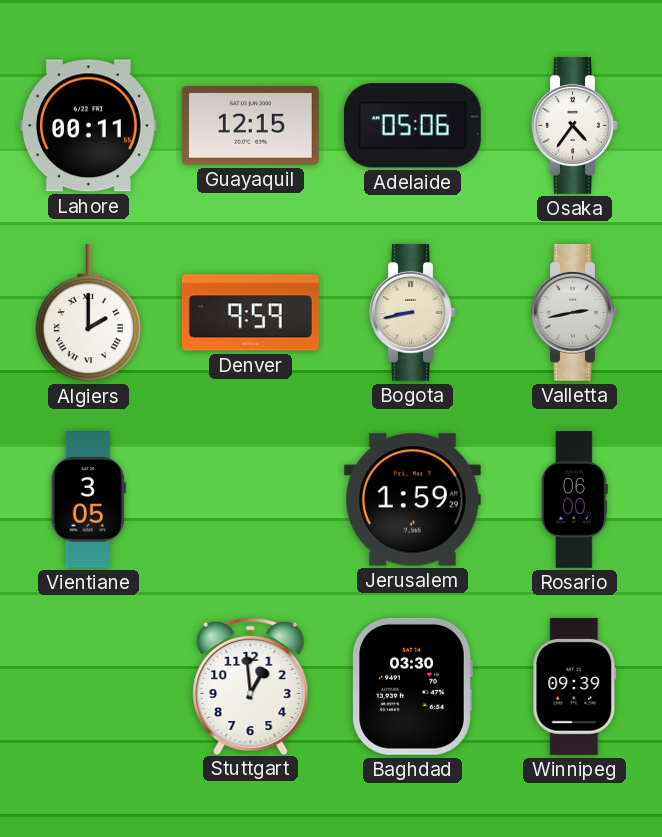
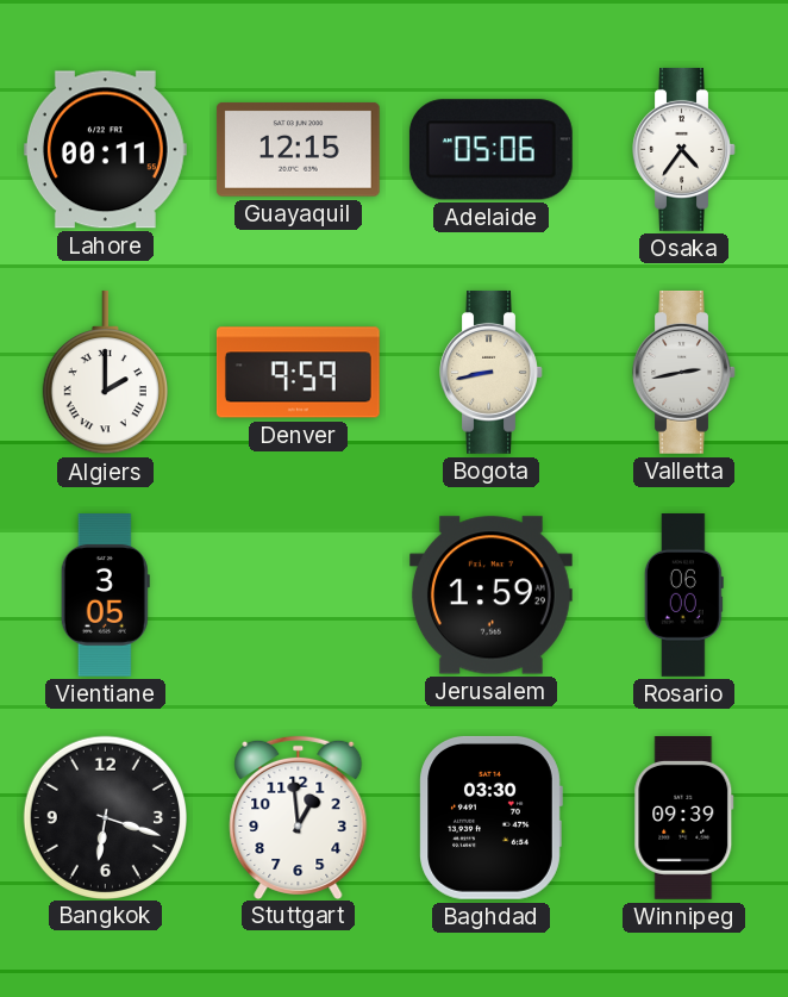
Bangkok: none -> 6:18
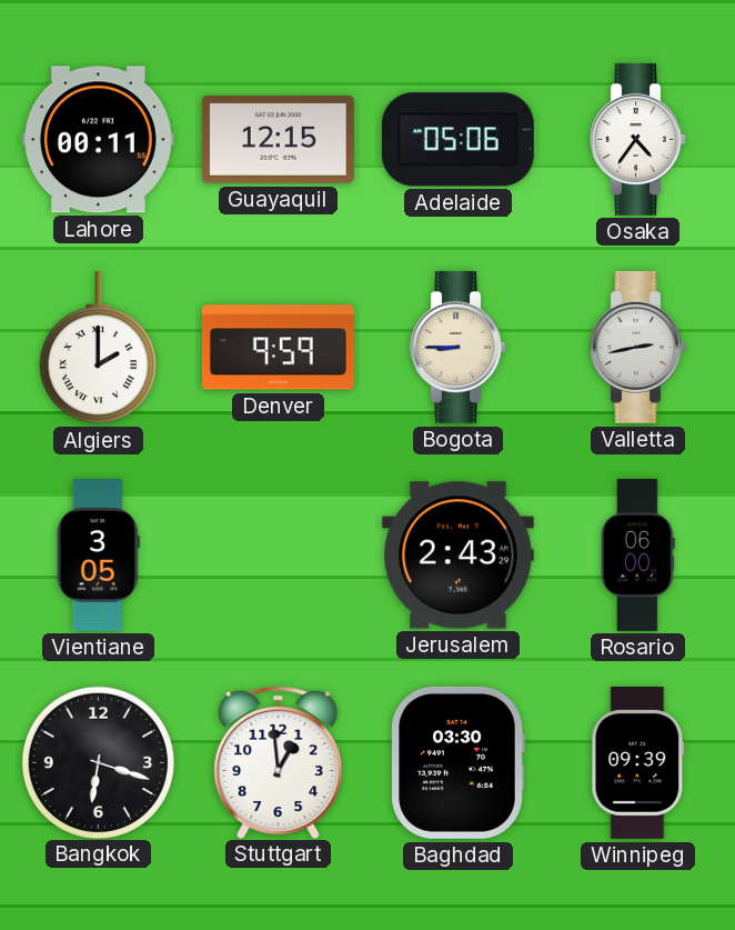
Bogota: 8:43 -> 8:45
Jerusalem: 1:59 -> 2:43
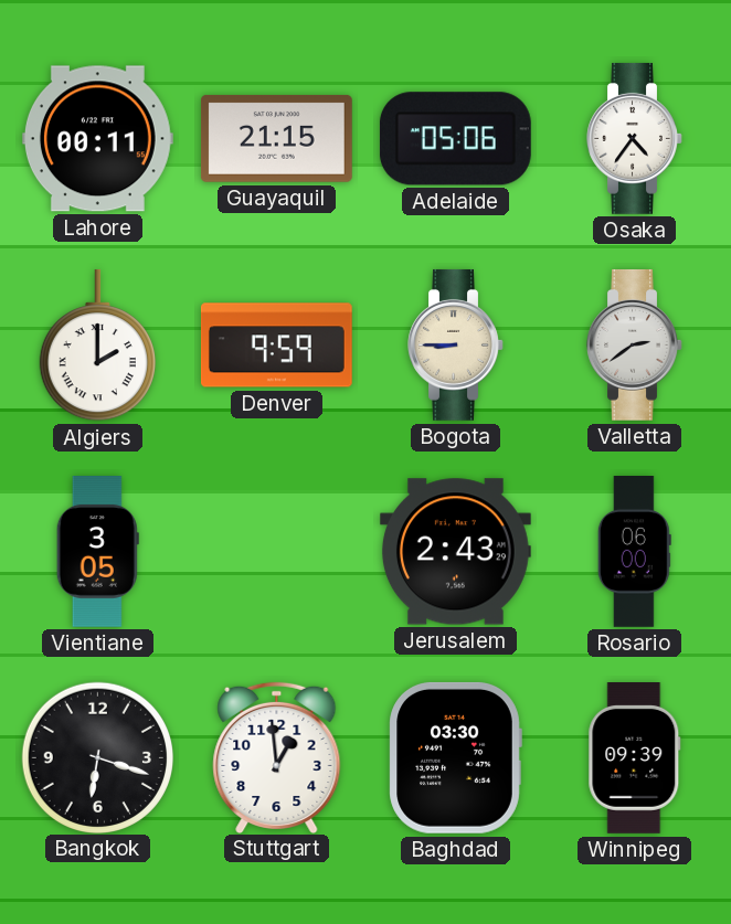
Guayaquil: 12:15 -> 21:15
Valletta: 2:43 -> 2:39
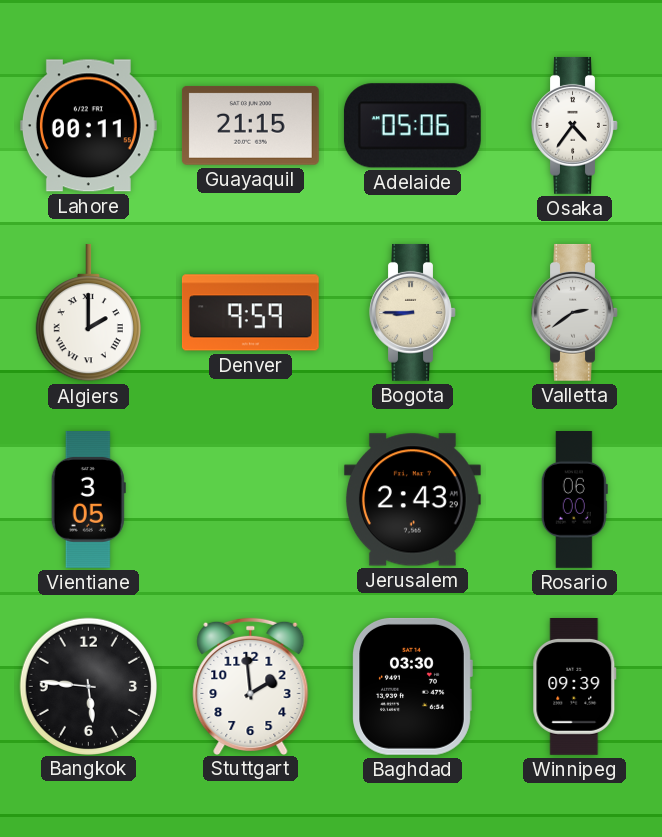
Bangkok: 6:18 -> 5:46
Stuttgart: 12:59 -> 1:59
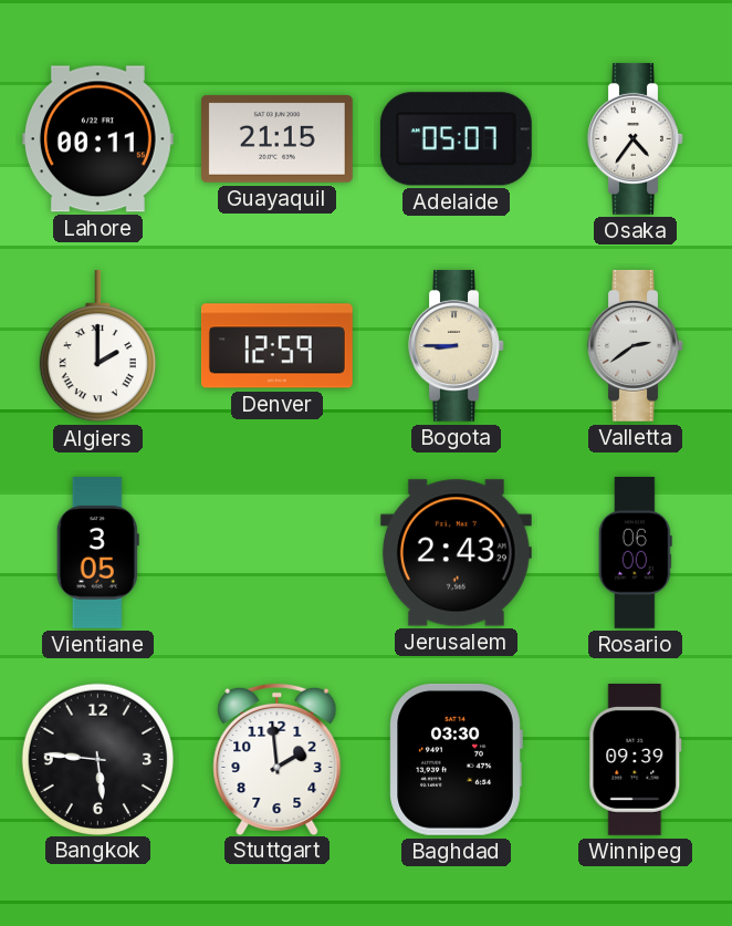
Adelaide: 05:06 -> 05:07
Denver: 9:59 -> 12:59
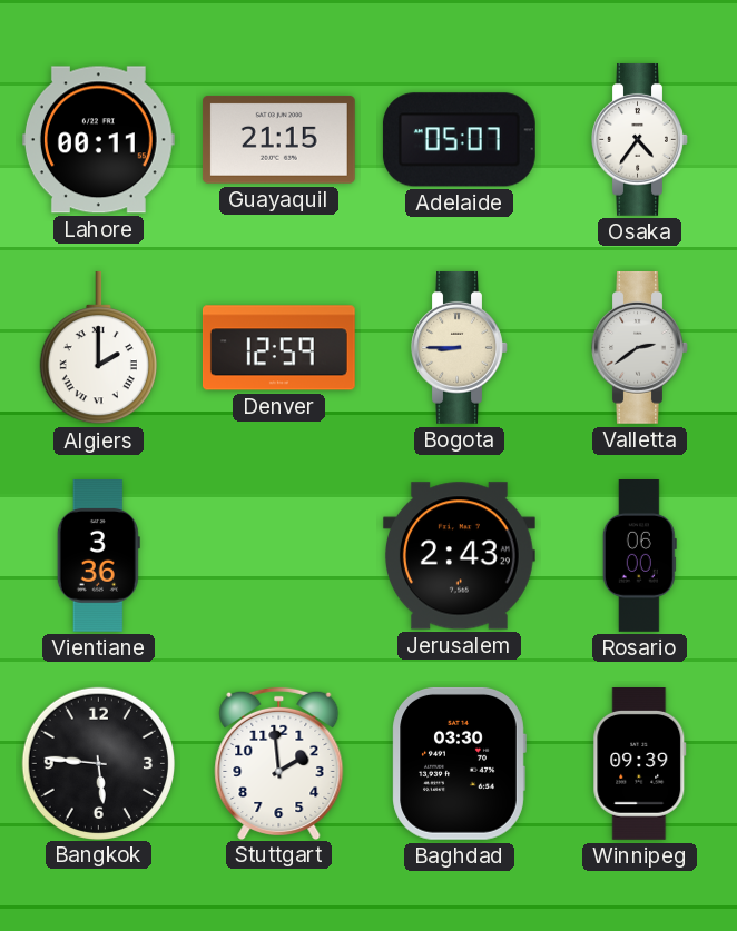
Vientiane: 3:05 -> 3:36
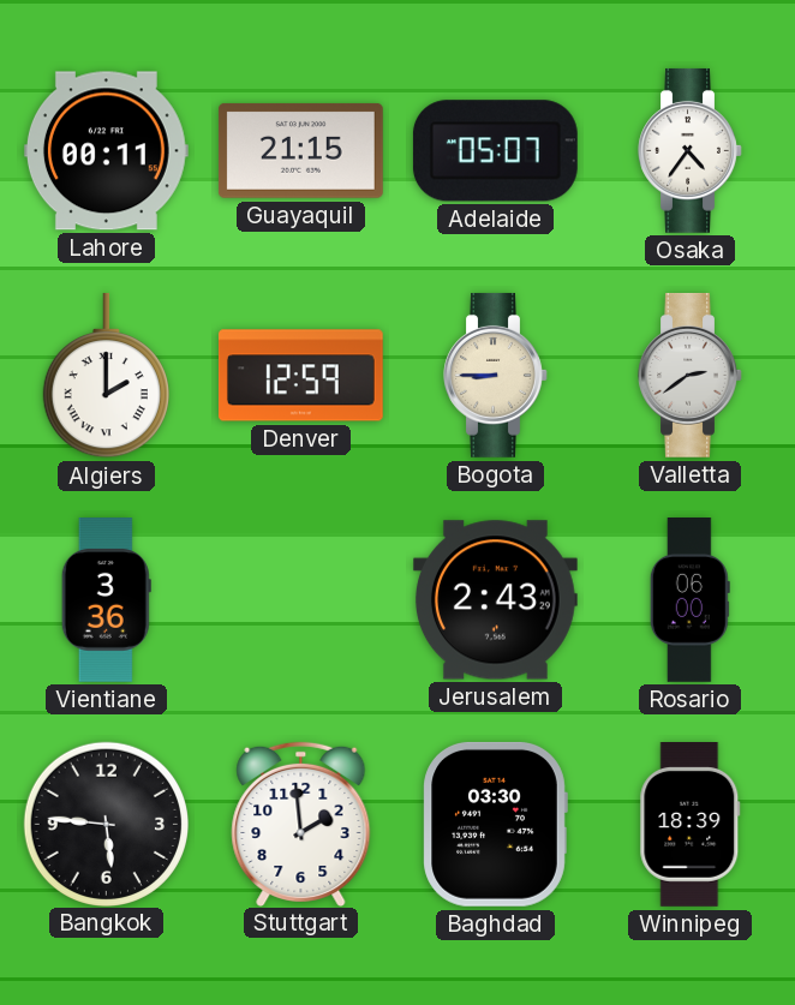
Winnipeg: 09:39 -> 18:39
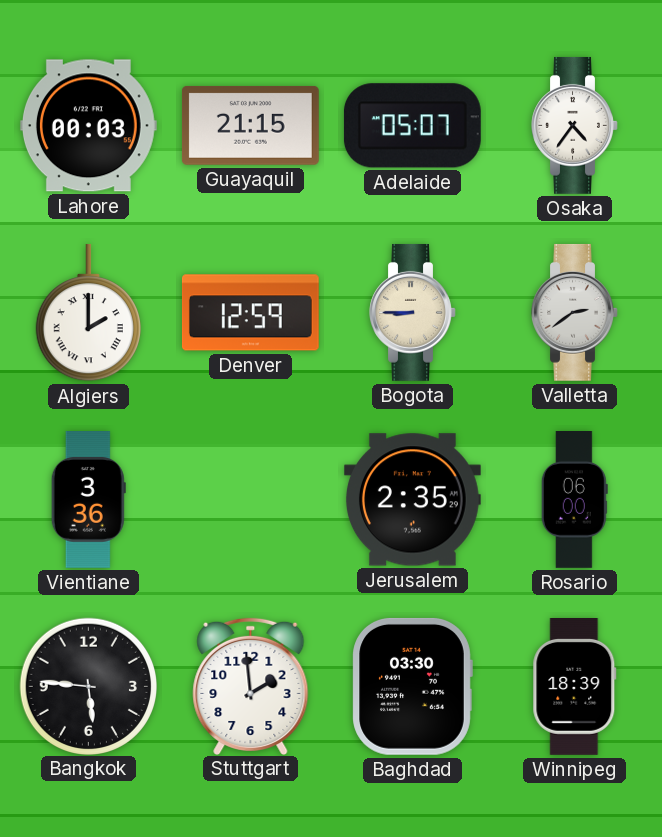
Lahore: 00:11 -> 00:03
Jerusalem: 2:43 -> 2:35
